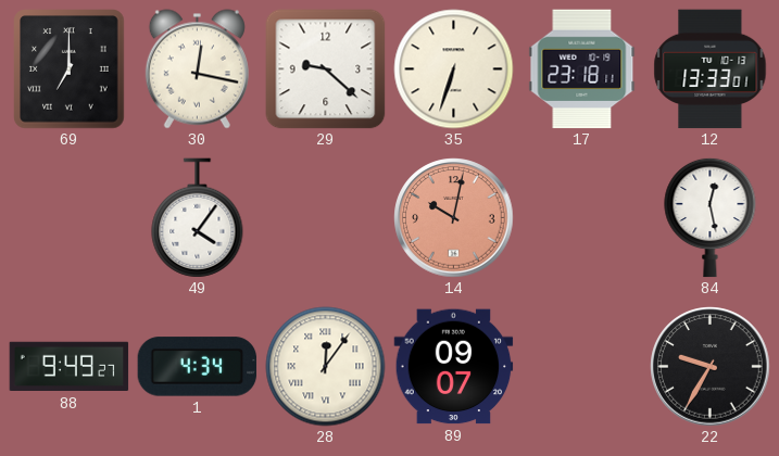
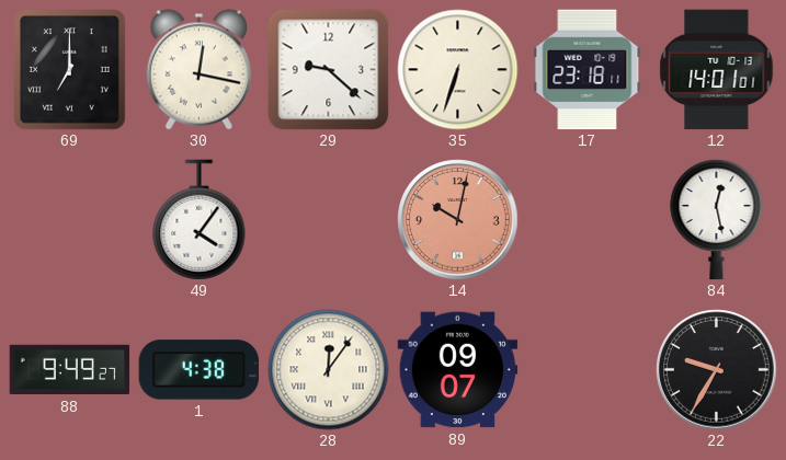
12: 13:33 -> 14:01
1: 4:34 -> 4:38
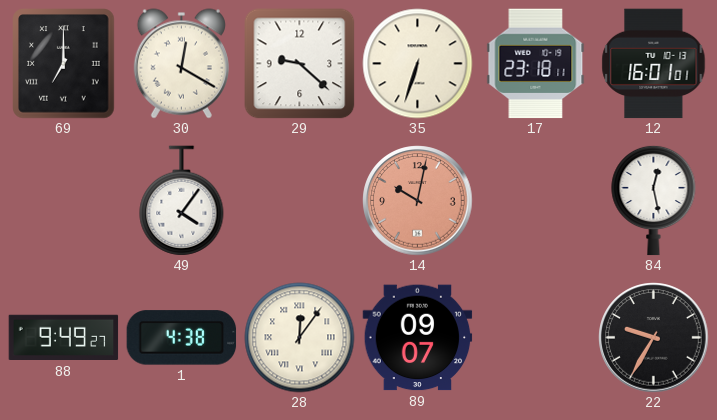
30: 12:17 -> 12:20
12: 14:01 -> 16:01
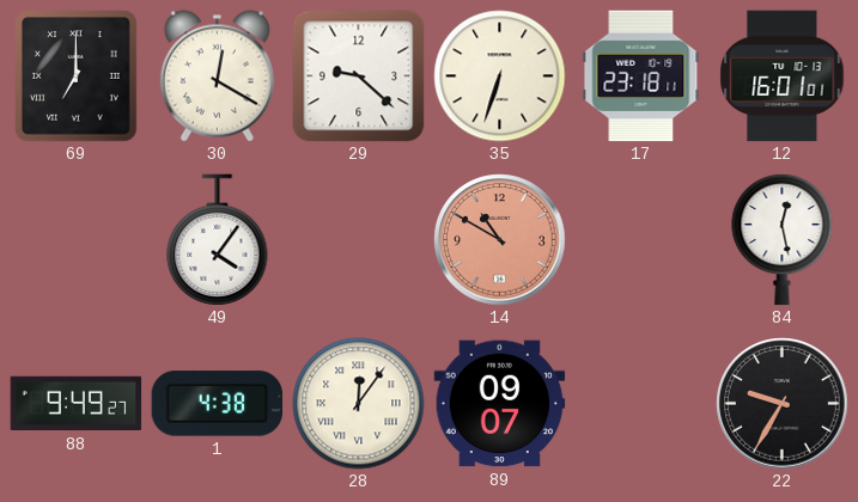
14: 10:02 -> 10:50
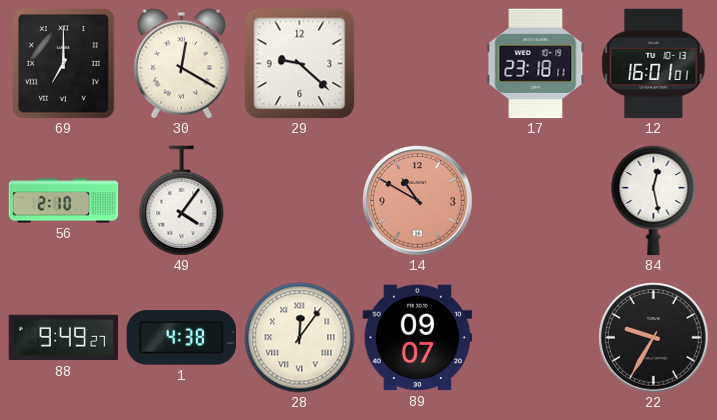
35: 6:33 -> none
56: none -> 2:10
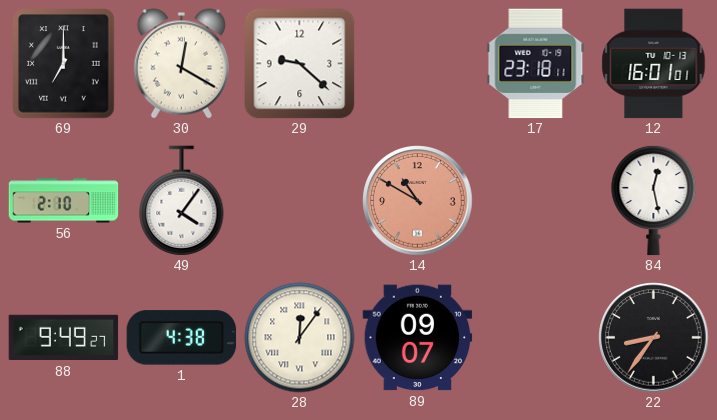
22: 9:35 -> 8:36
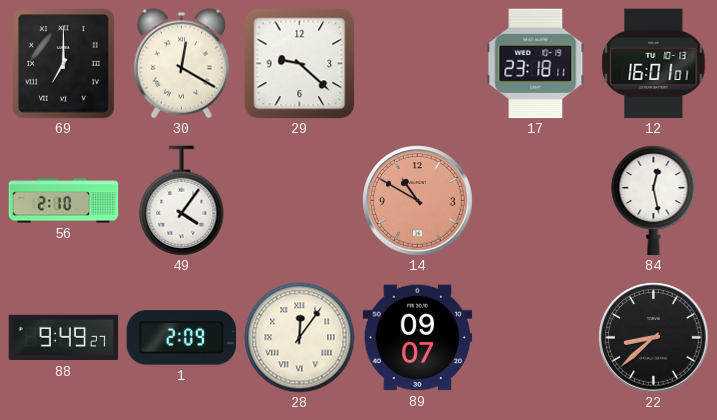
1: 4:38 -> 2:09
22: 8:36 -> 8:38
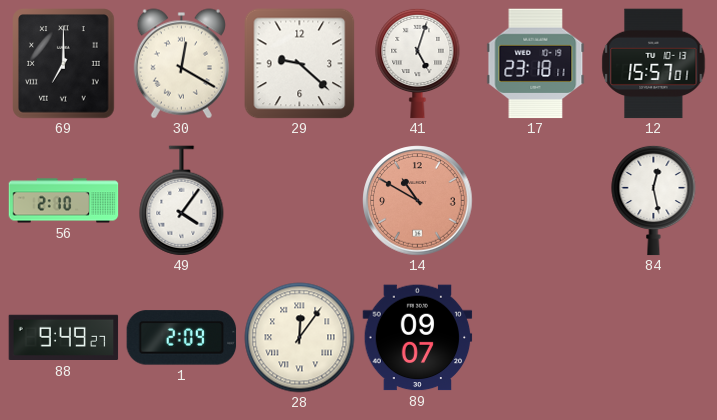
41: none -> 5:03
12: 16:01 -> 15:57
22: 8:38 -> none
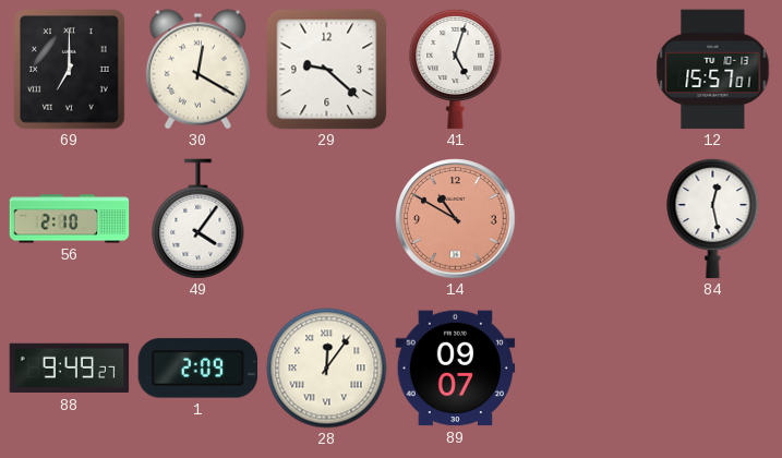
17: 23:18 -> none
